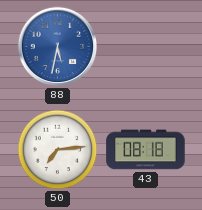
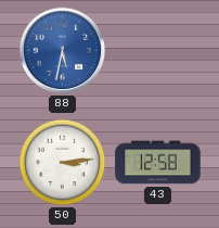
50: 7:14 -> 3:14
43: 08:18 -> 12:58
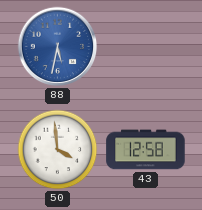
50: 3:14 -> 3:59
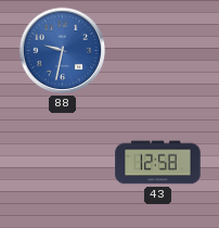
88: 5:32 -> 9:32
50: 3:59 -> none
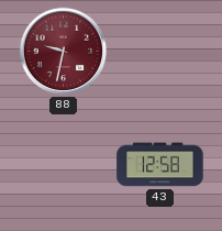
88 dial: blue -> burgundy
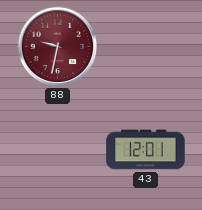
43: 12:58 -> 12:01
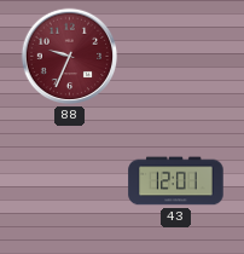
88: 9:32 -> 9:34
